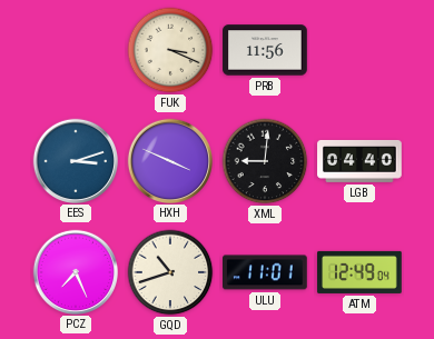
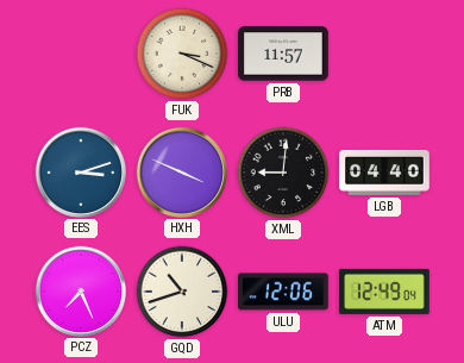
PRB: 11:56 -> 11:57
ULU: 11:01 -> 12:06
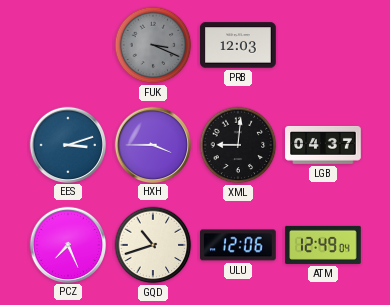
FUK dial: cream -> grey
PRB: 11:57 -> 12:03
HXH: 3:49 -> 3:45
LGB: 04:40 -> 04:37
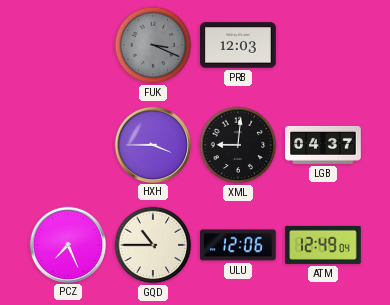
EES: 3:12 -> none
GQD: 10:42 -> 10:45
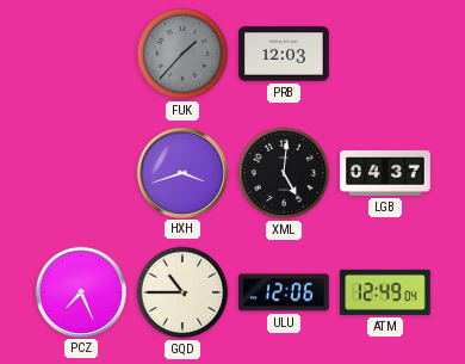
FUK: 3:19 -> 1:37
HXH: 3:45 -> 3:42
XML: 9:01 -> 5:01
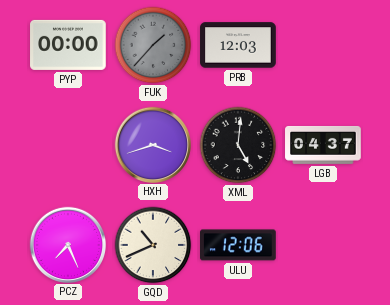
PYP: none -> 00:00
GQD: 10:45 -> 10:41
ATM: 12:49 -> none
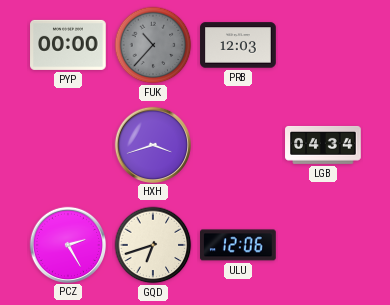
FUK: 1:37 -> 10:37
XML: 5:01 -> none
LGB: 04:37 -> 04:34
PCZ: 7:26 -> 2:25
GQD: 10:41 -> 6:42
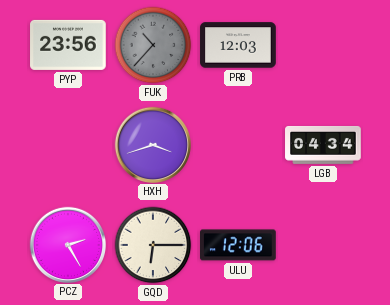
PYP: 00:00 -> 23:56
GQD: 6:42 -> 6:15
